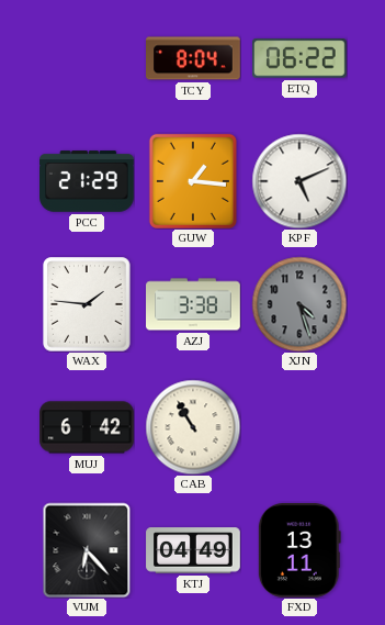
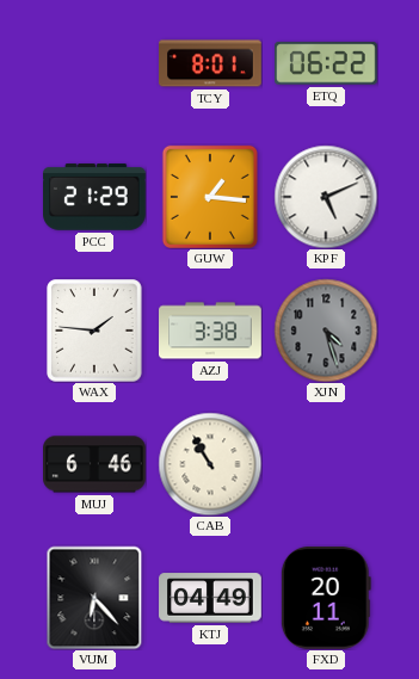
TCY: 8:04 -> 8:01
MUJ: 6:42 -> 6:46
FXD: 13:11 -> 20:11
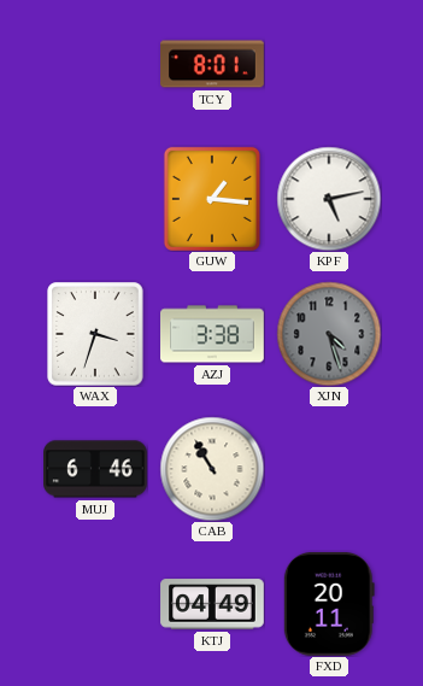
ETQ: 06:22 -> none
PCC: 21:29 -> none
KPF: 5:11 -> 5:13
WAX: 1:46 -> 3:33
VUM: 6:23 -> none
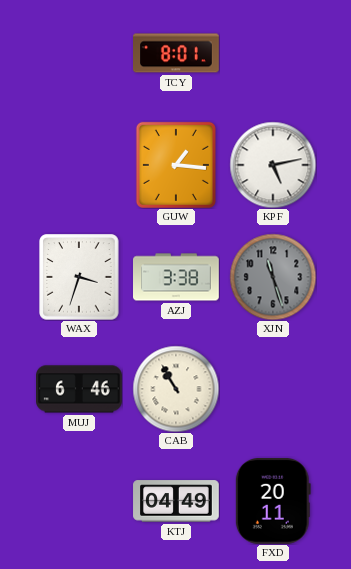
XJN: 4:27 -> 11:27
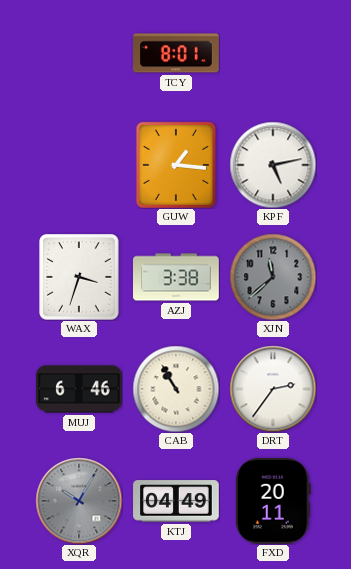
XJN: 11:27 -> 11:38
DRT: none -> 2:36
XQR: none -> 10:05
